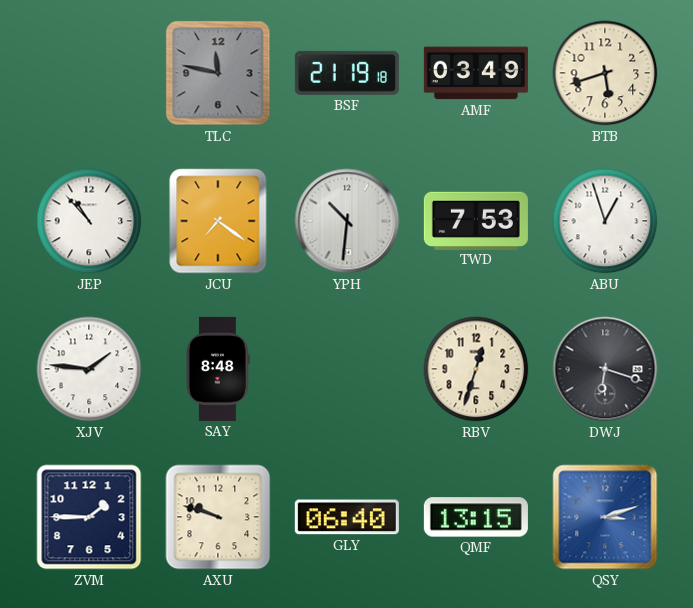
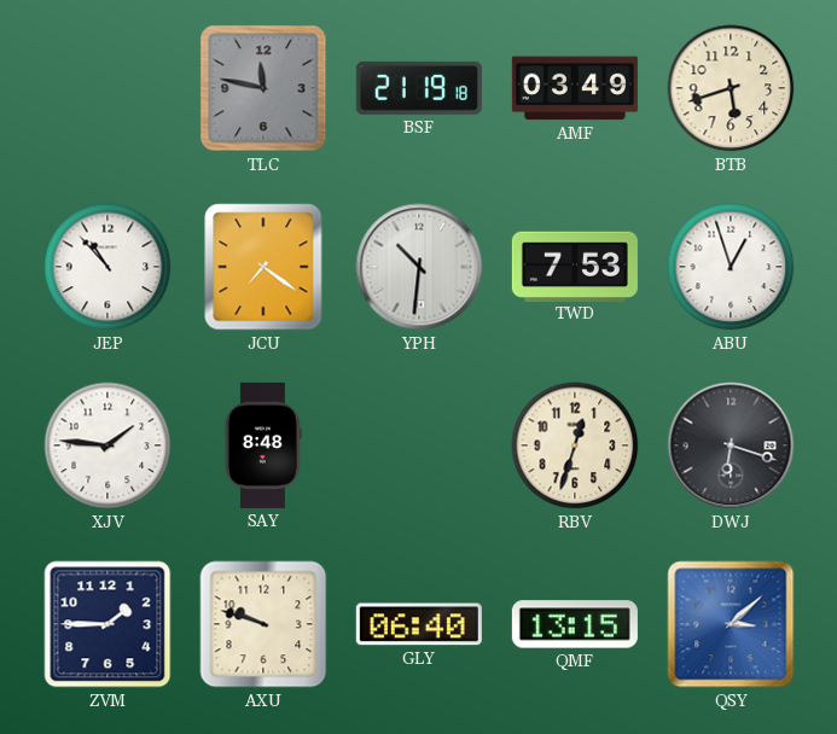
QSY: 3:12 -> 3:08
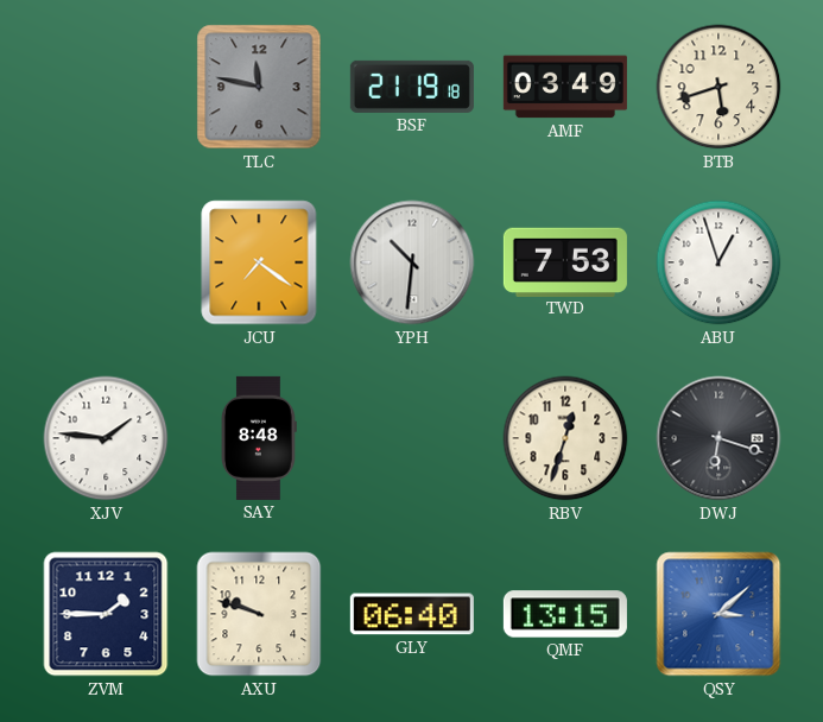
JEP: 10:53 -> none
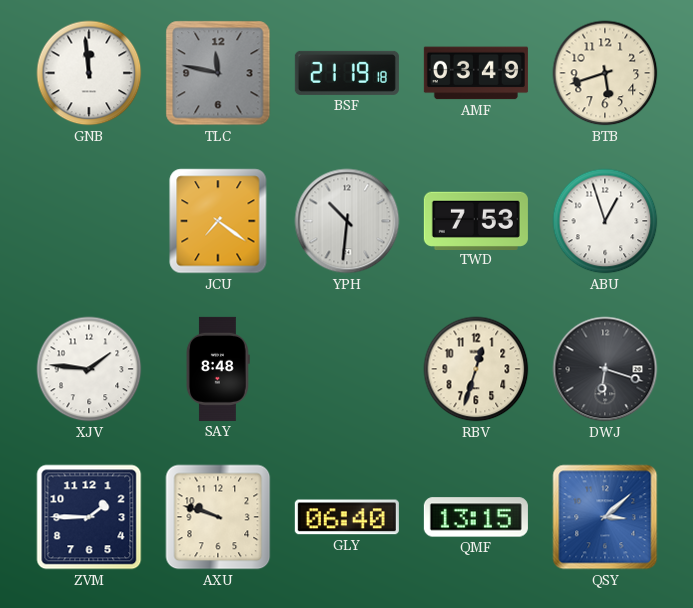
GNB: none -> 11:59
